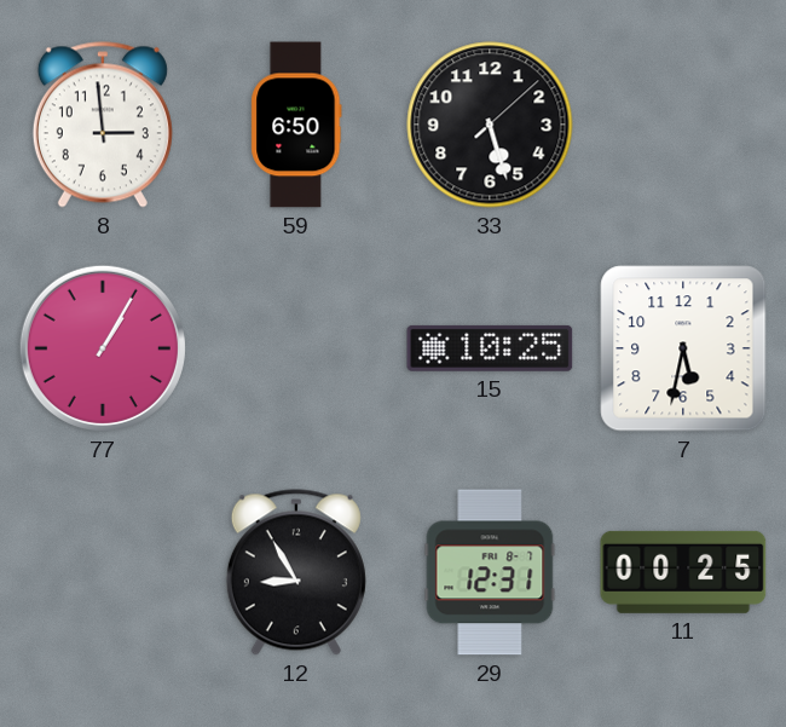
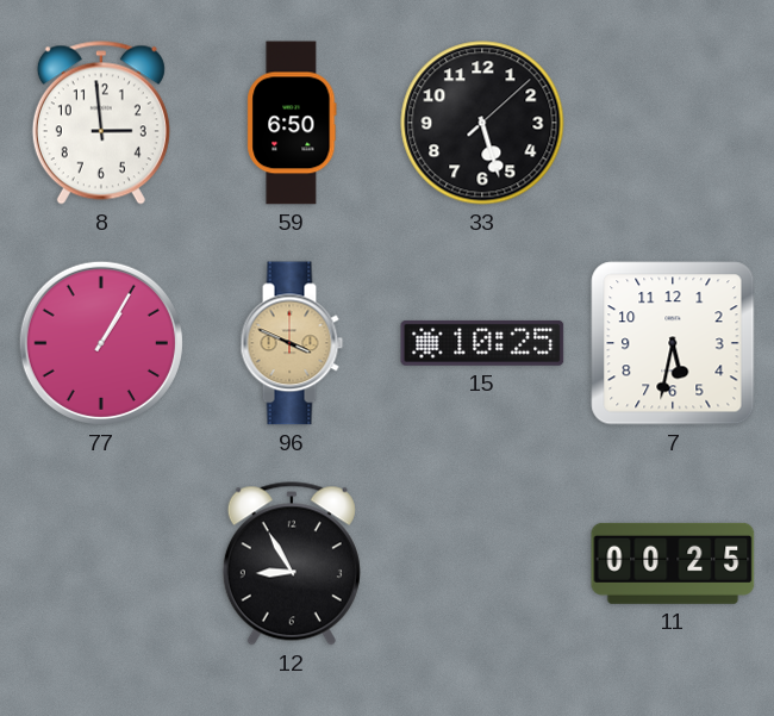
96: none -> 3:49
29: 12:31 -> none
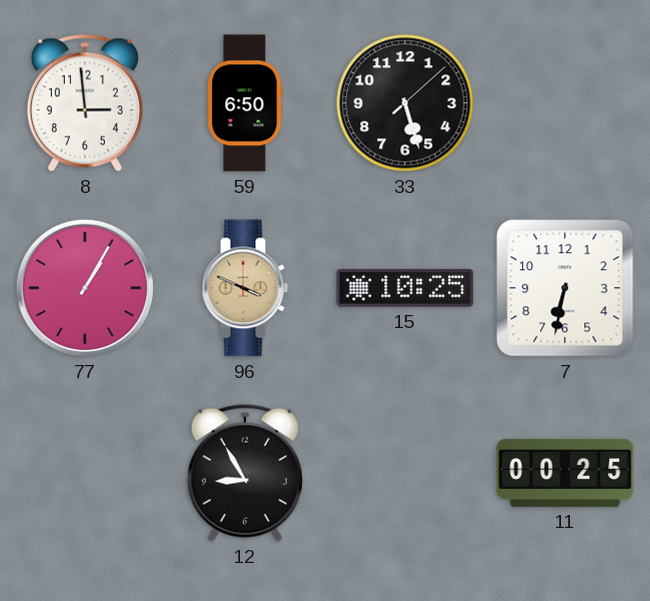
7: 5:32 -> 6:32
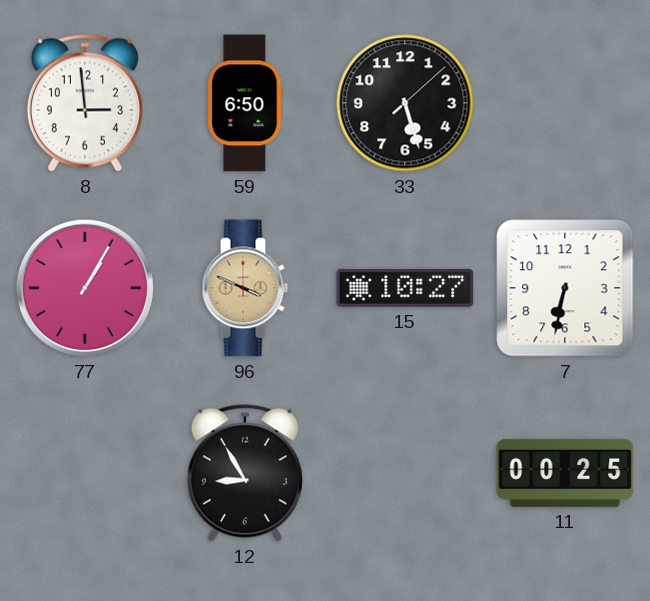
15: 10:25 -> 10:27
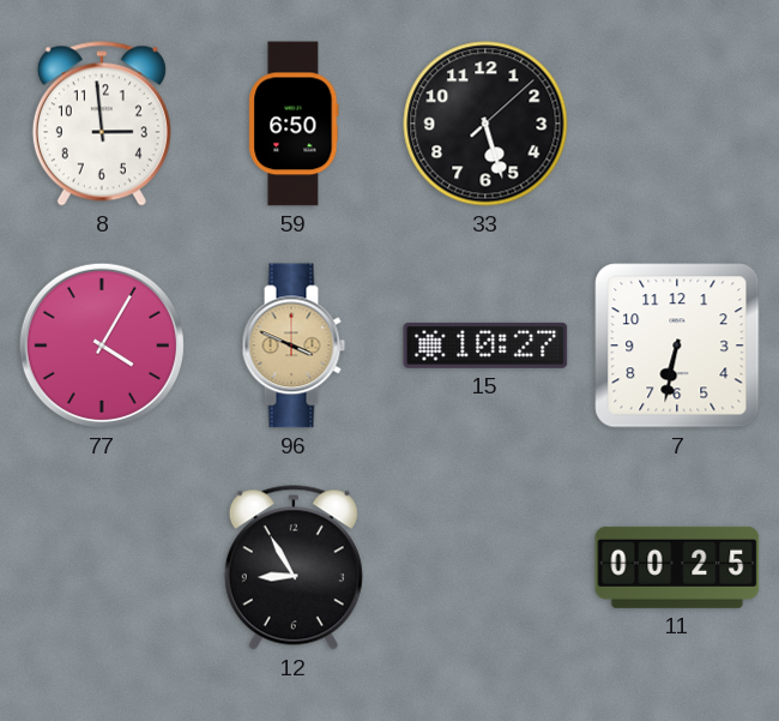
77: 1:05 -> 4:05
